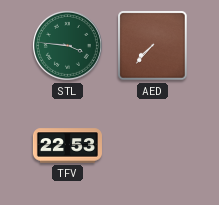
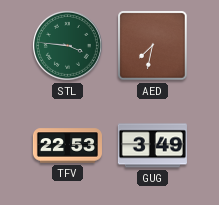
AED: 7:37 -> 7:32
GUG: none -> 3:49
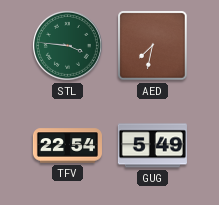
TFV: 22:53 -> 22:54
GUG: 3:49 -> 5:49
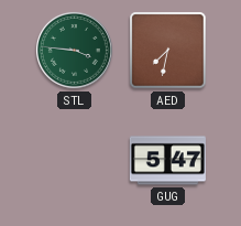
TFV: 22:54 -> none
GUG: 5:49 -> 5:47
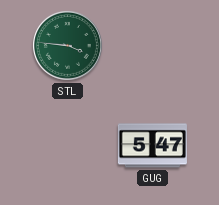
AED: 7:32 -> none
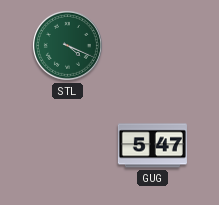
STL: 3:46 -> 4:19
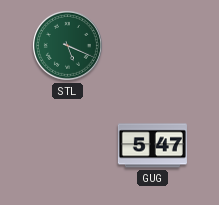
STL: 4:19 -> 5:19
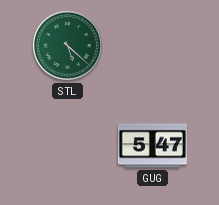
STL: 5:19 -> 5:22
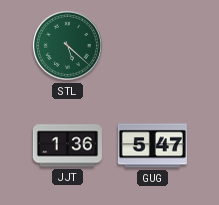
JJT: none -> 1:36
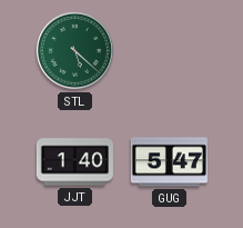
JJT: 1:36 -> 1:40
